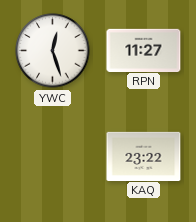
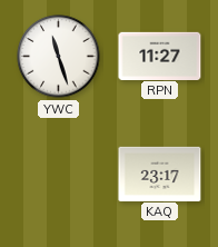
YWC: 12:27 -> 11:27
KAQ: 23:22 -> 23:17
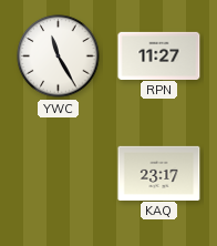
YWC: 11:27 -> 11:25
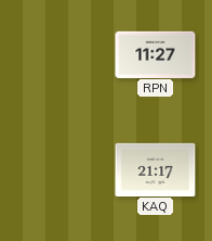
YWC: 11:25 -> none
KAQ: 23:17 -> 21:17
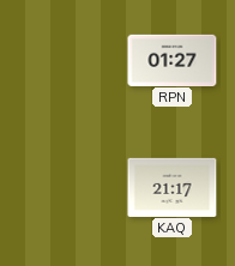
RPN: 11:27 -> 01:27
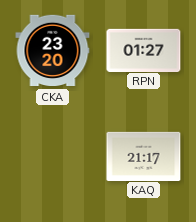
CKA: none -> 23:20
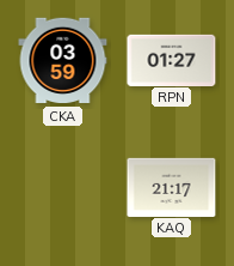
CKA: 23:20 -> 03:59
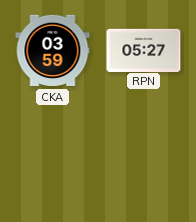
RPN: 01:27 -> 05:27
KAQ: 21:17 -> none
